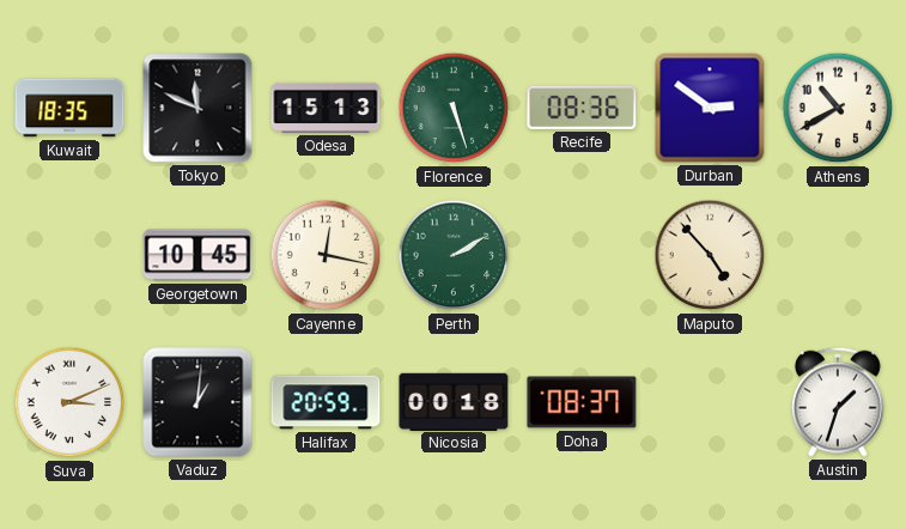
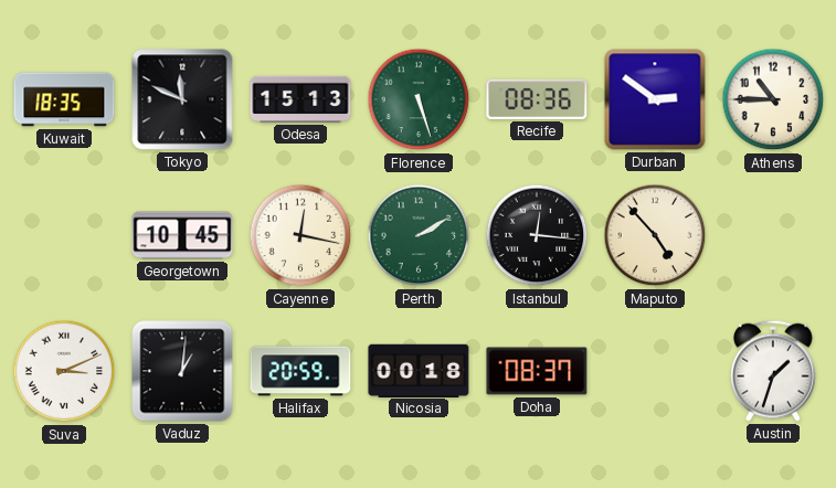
Athens: 10:40 -> 10:45
Istanbul: none -> 12:16
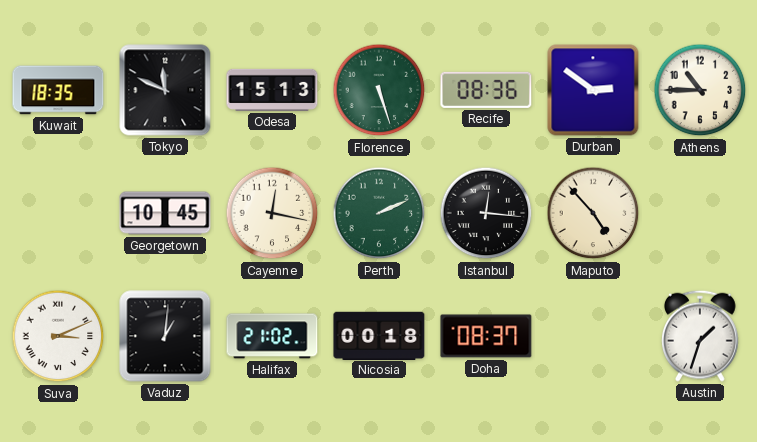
Perth: 2:10 -> 2:11
Halifax: 20:59 -> 21:02
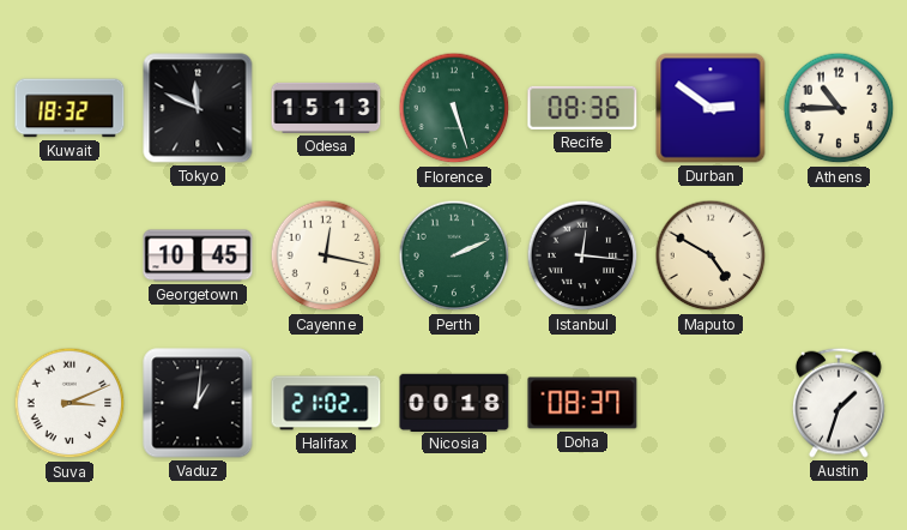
Kuwait: 18:35 -> 18:32
Maputo: 4:53 -> 4:50
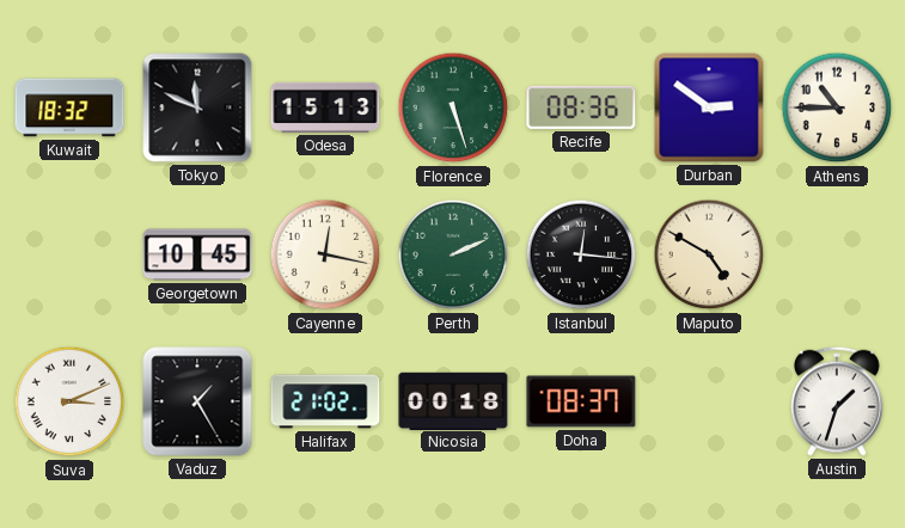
Vaduz: 1:01 -> 1:25
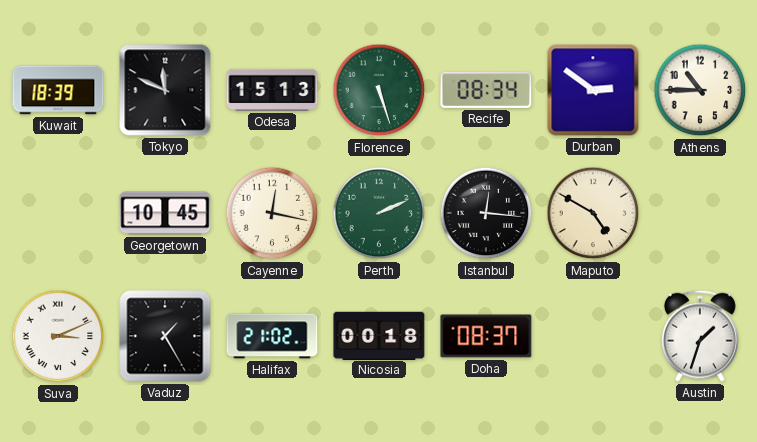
Kuwait: 18:32 -> 18:39
Recife: 08:36 -> 08:34
